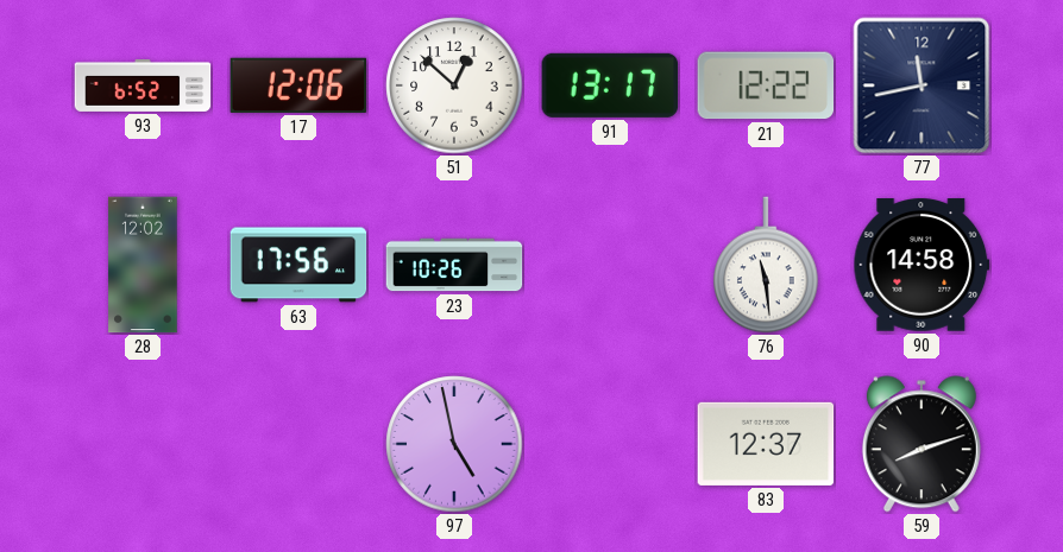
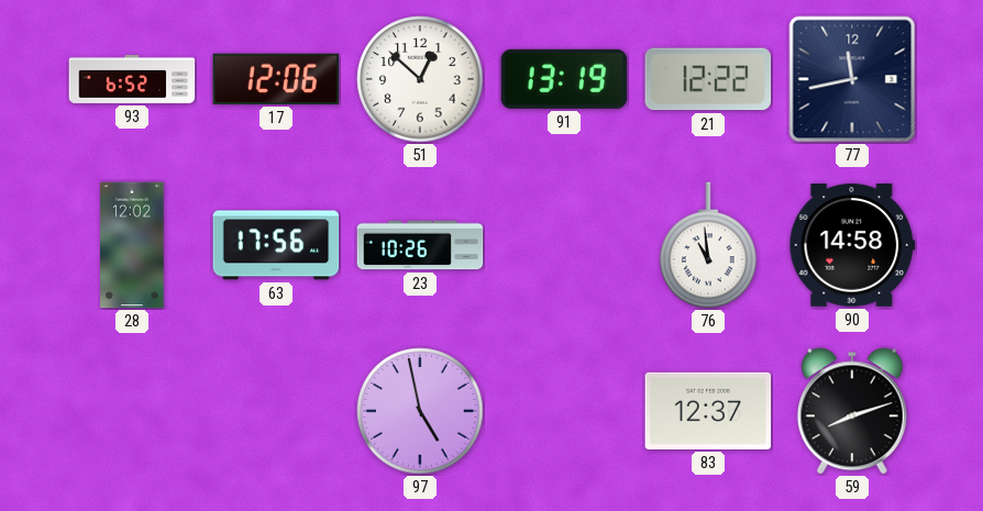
91: 13:17 -> 13:19
76: 11:29 -> 10:59
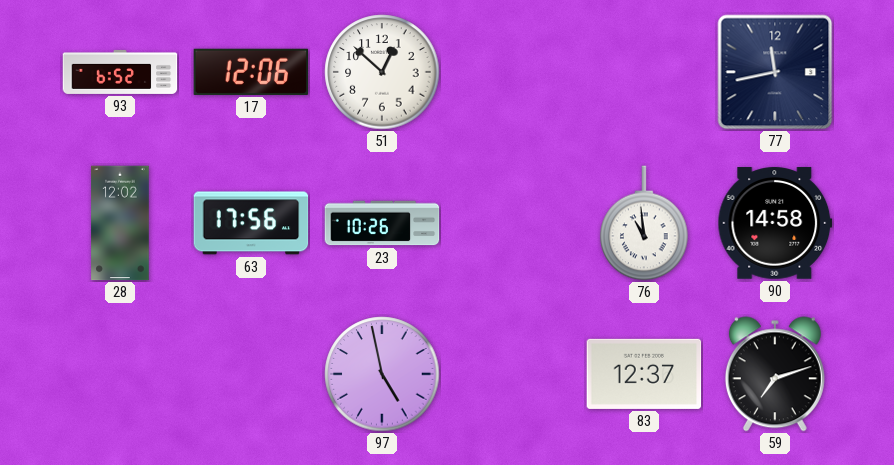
91: 13:19 -> none
21: 12:22 -> none
59: 8:12 -> 7:12
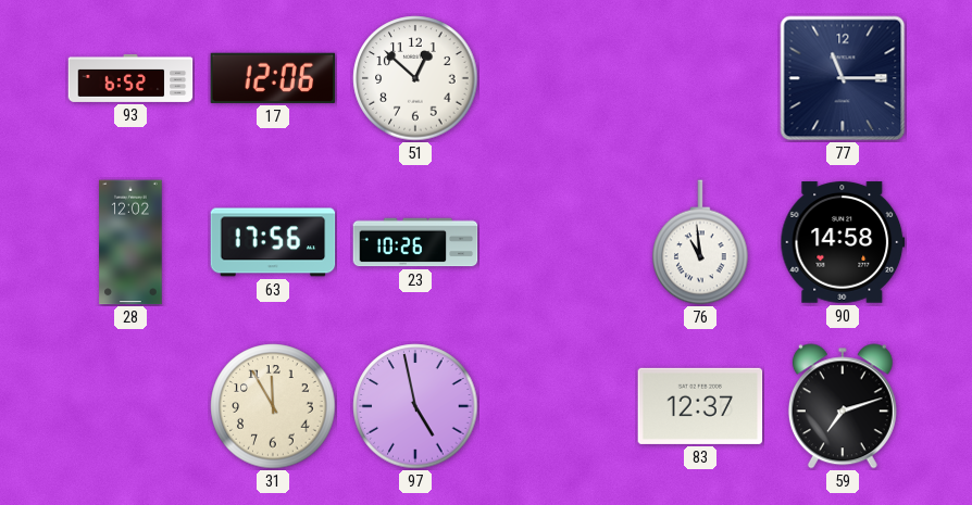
77: 11:43 -> 11:15
31: none -> 11:55
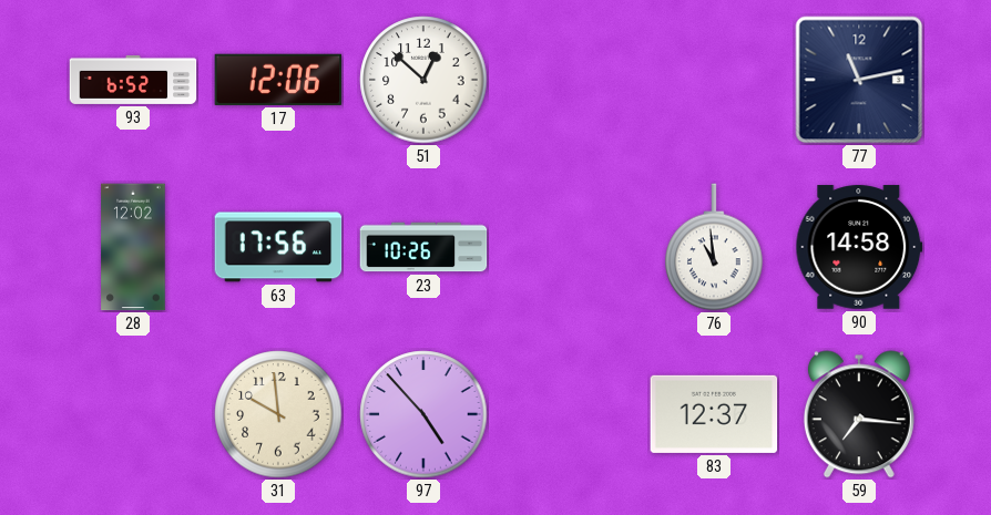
77: 11:15 -> 11:13
31: 11:55 -> 9:59
97: 4:58 -> 4:53
59: 7:12 -> 7:16
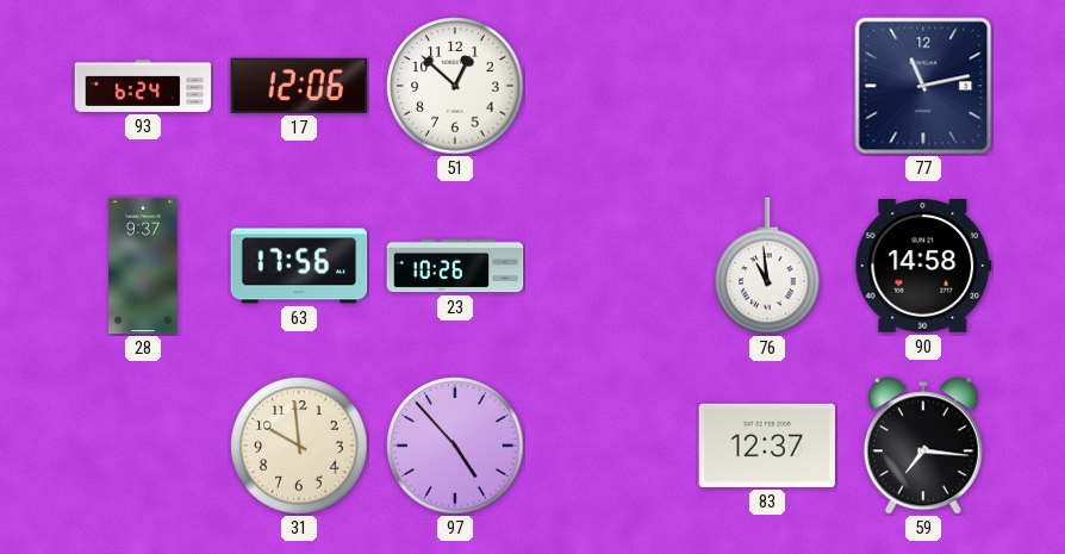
93: 6:52 -> 6:24
28: 12:02 -> 9:37
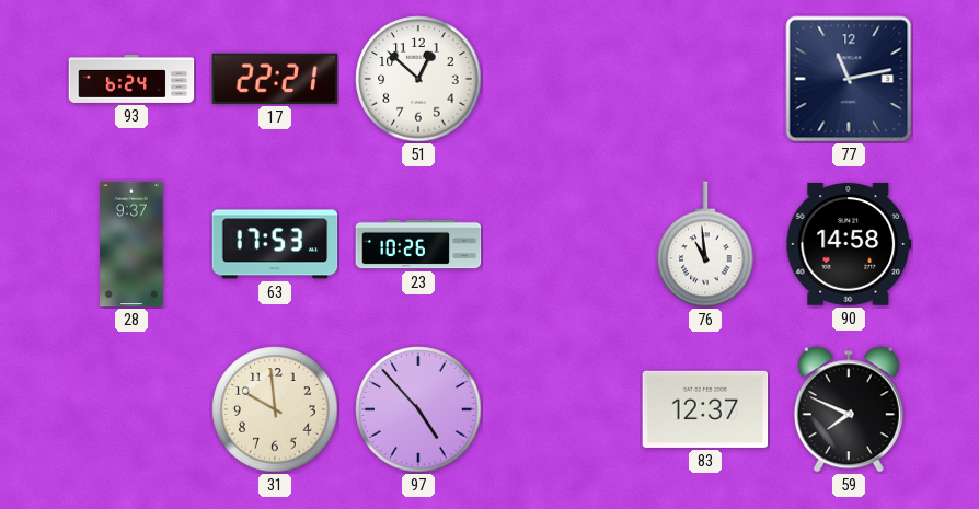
17: 12:06 -> 22:21
63: 17:56 -> 17:53
59: 7:16 -> 7:49
